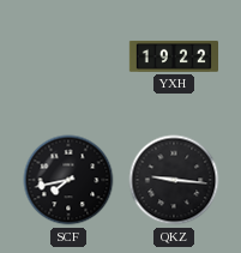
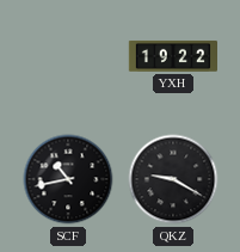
SCF: 7:43 -> 10:43
QKZ: 9:16 -> 9:20
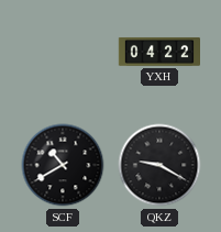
YXH: 19:22 -> 04:22
SCF: 10:43 -> 10:40
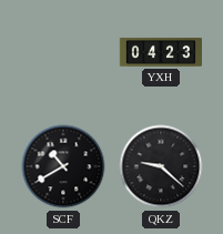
YXH: 04:22 -> 04:23
QKZ: 9:20 -> 9:22
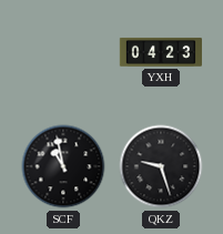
SCF: 10:40 -> 10:58
QKZ: 9:22 -> 9:27
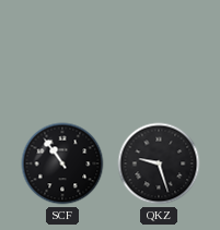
YXH: 04:23 -> none
SCF: 10:58 -> 10:54
